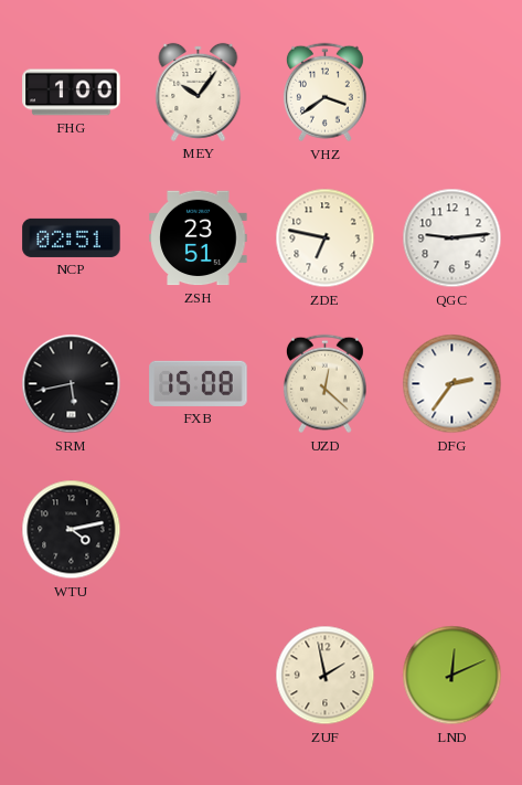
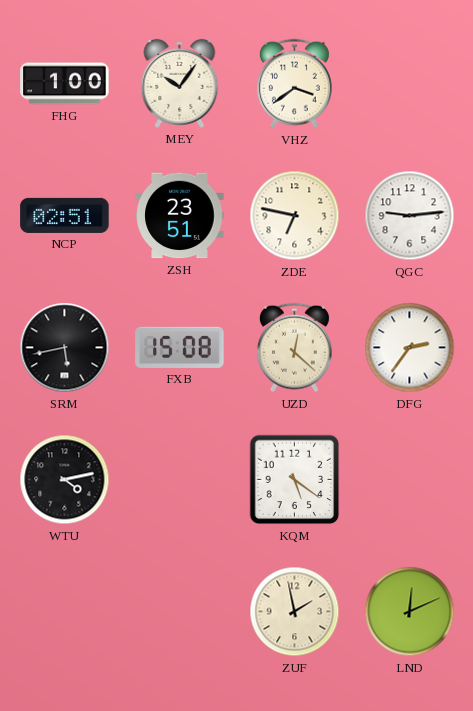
KQM: none -> 5:21
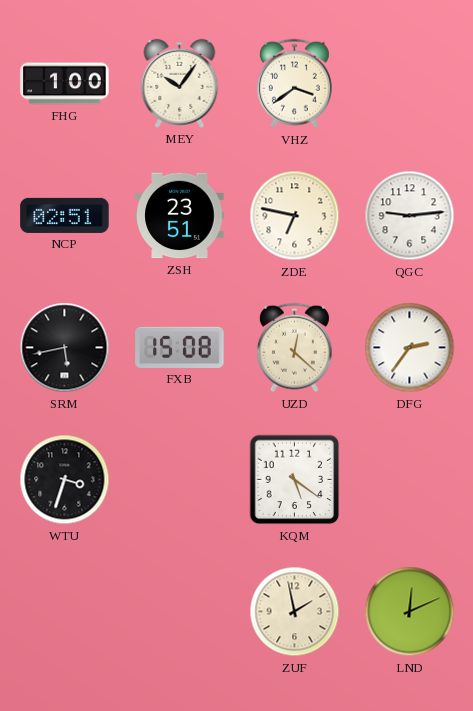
WTU: 4:13 -> 3:33
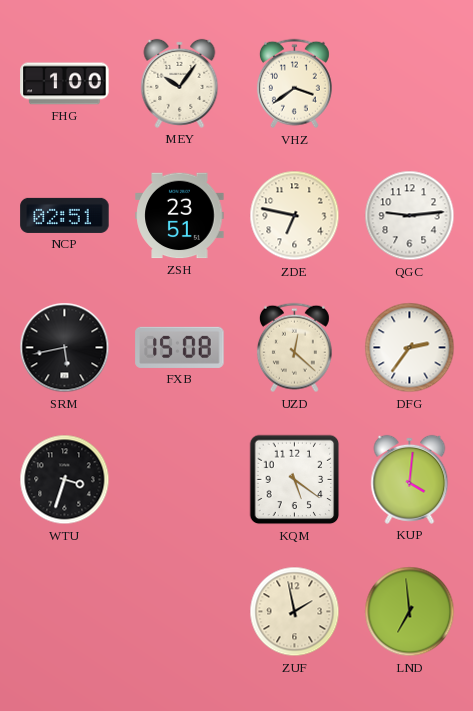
KUP: none -> 4:01
LND: 12:11 -> 6:59
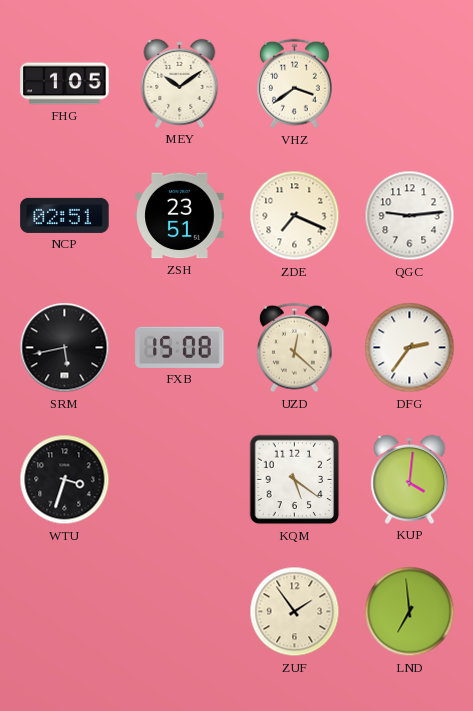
FHG: 1:00 -> 1:05
MEY: 10:06 -> 10:09
ZDE: 6:47 -> 7:19
ZUF: 1:58 -> 1:54
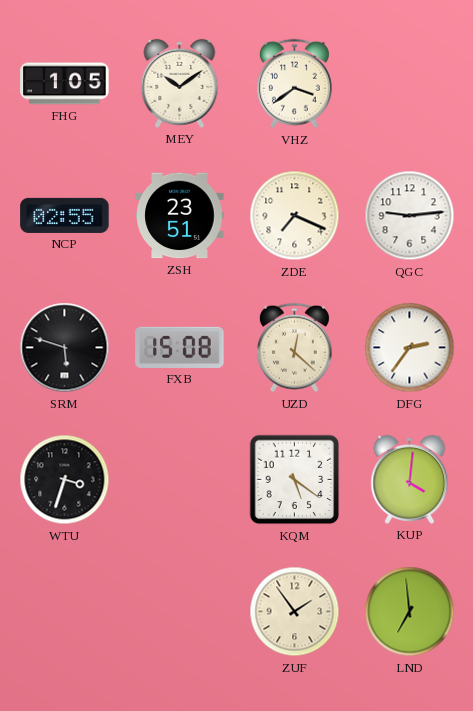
NCP: 02:51 -> 02:55
SRM: 5:43 -> 5:48
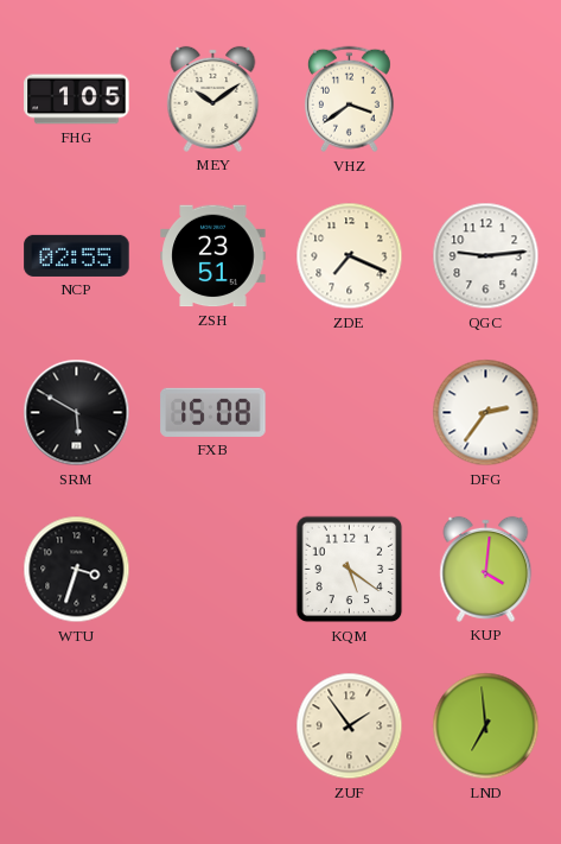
SRM: 5:48 -> 5:50
UZD: 12:22 -> none
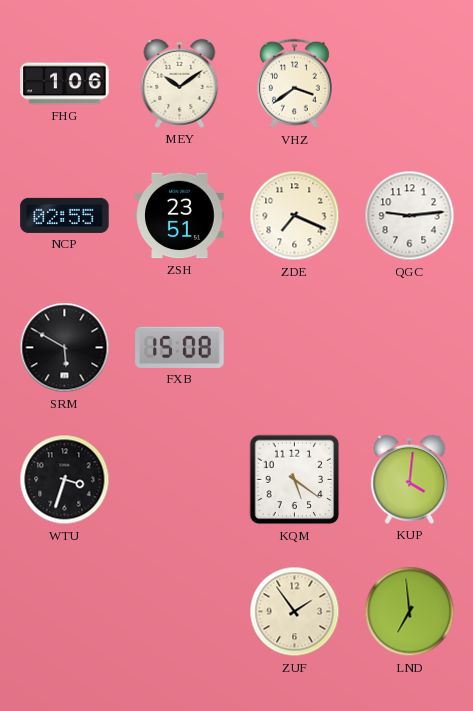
FHG: 1:05 -> 1:06
DFG: 2:36 -> none
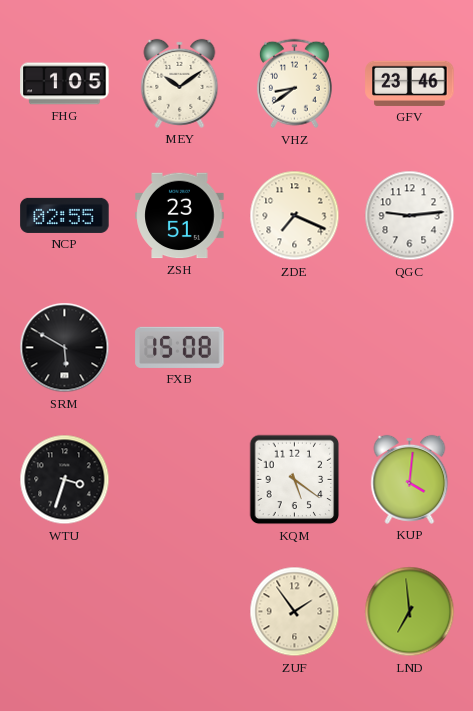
FHG: 1:06 -> 1:05
VHZ: 3:39 -> 8:39
GFV: none -> 23:46
